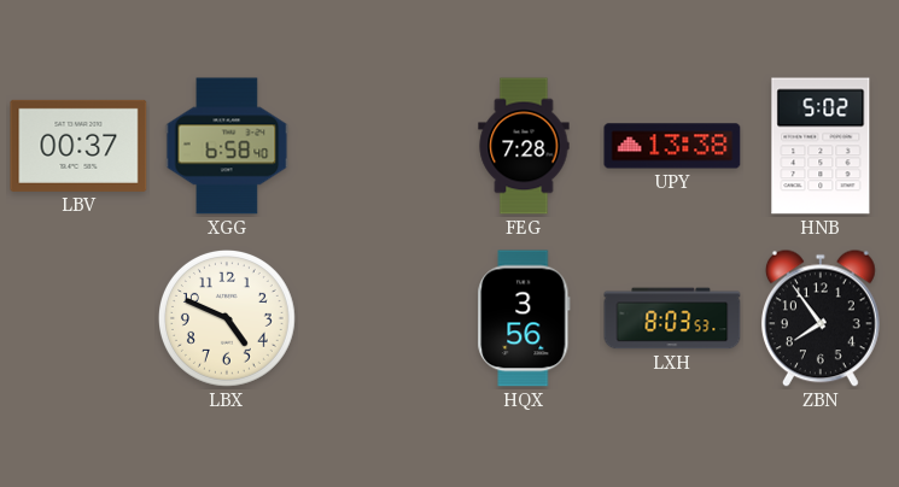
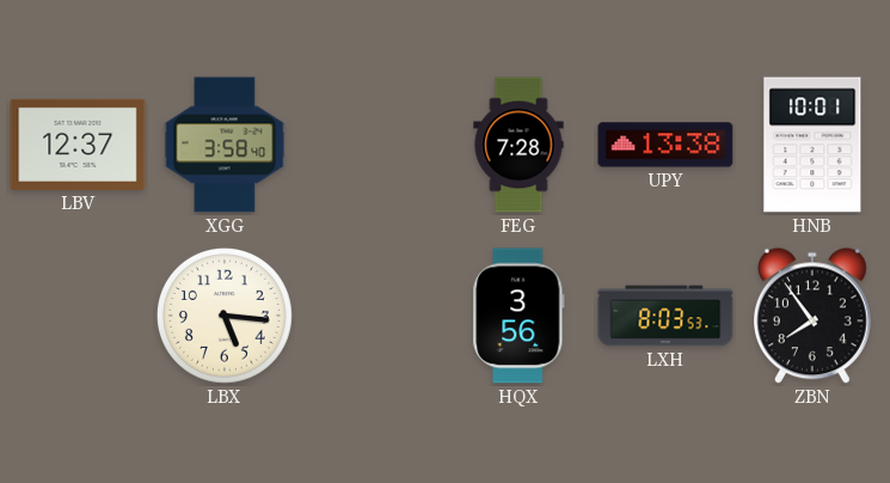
LBV: 00:37 -> 12:37
XGG: 6:58 -> 3:58
HNB: 5:02 -> 10:01
LBX: 4:49 -> 5:16
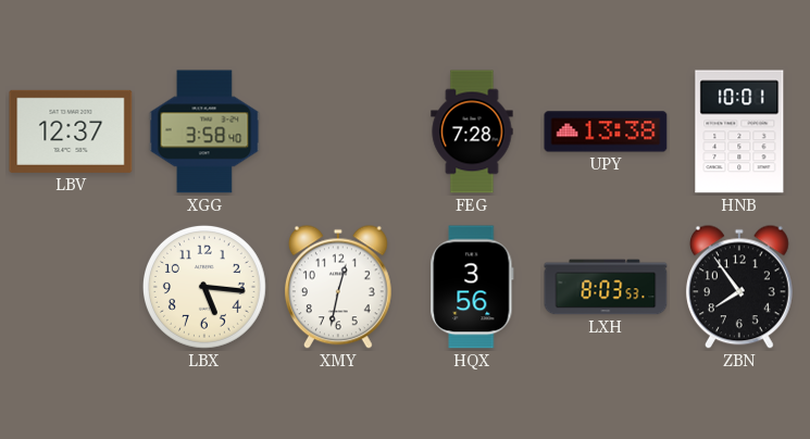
XMY: none -> 12:32
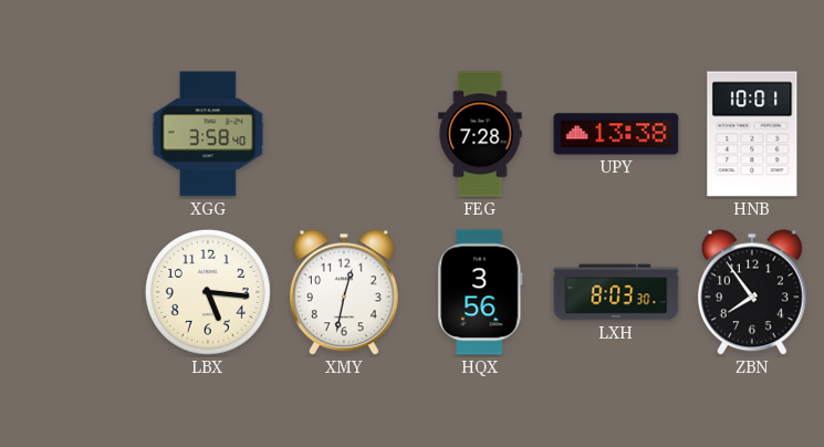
LBV: 12:37 -> none
LXH: 8:03:53 -> 8:03:30
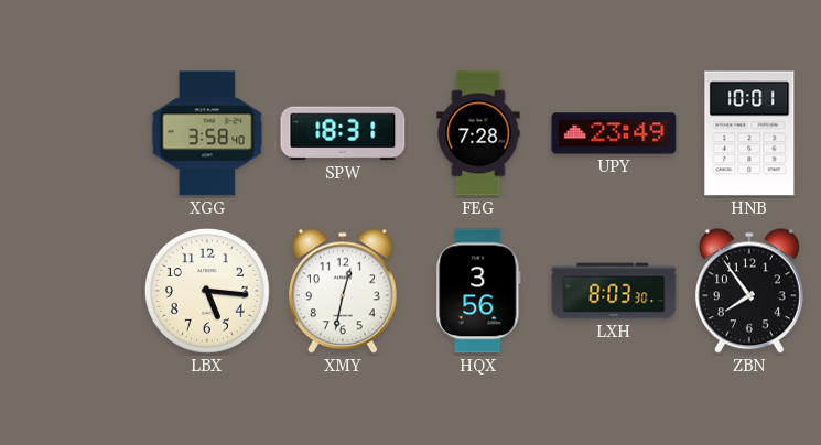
SPW: none -> 18:31
UPY: 13:38 -> 23:49
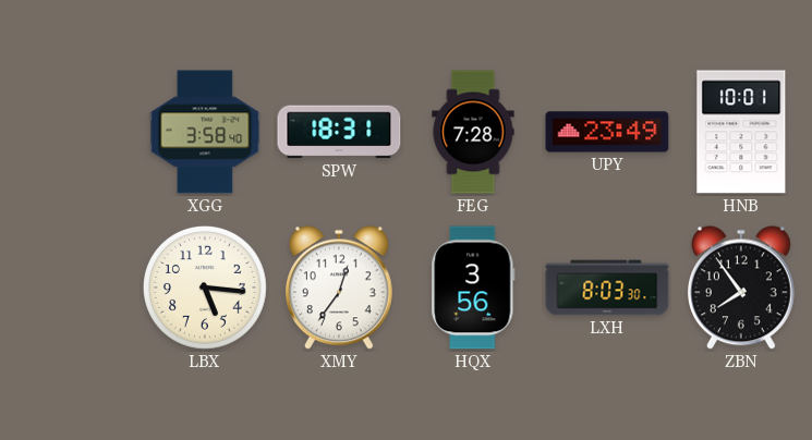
XMY: 12:32 -> 12:36
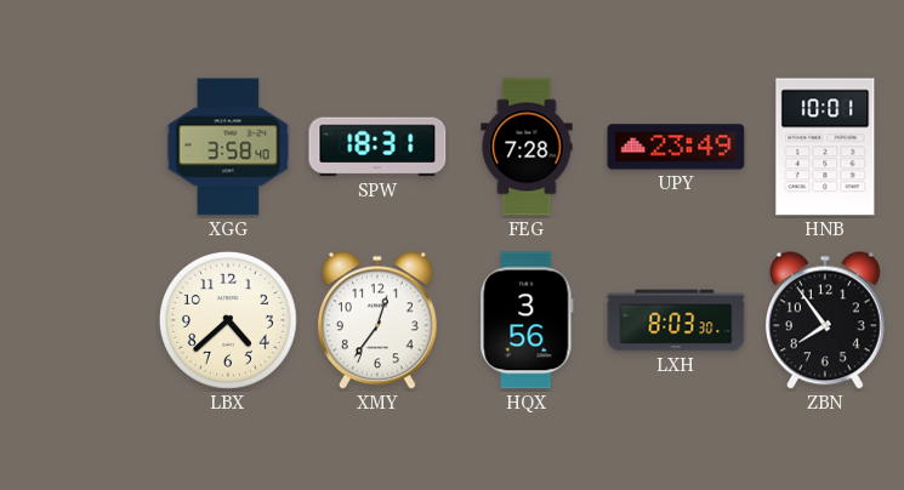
LBX: 5:16 -> 4:38
